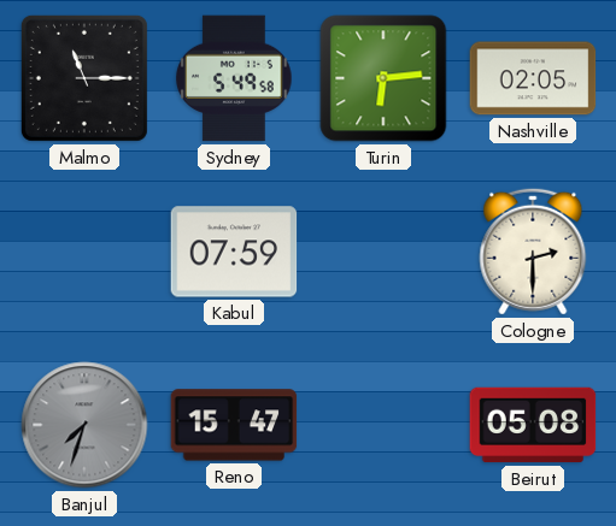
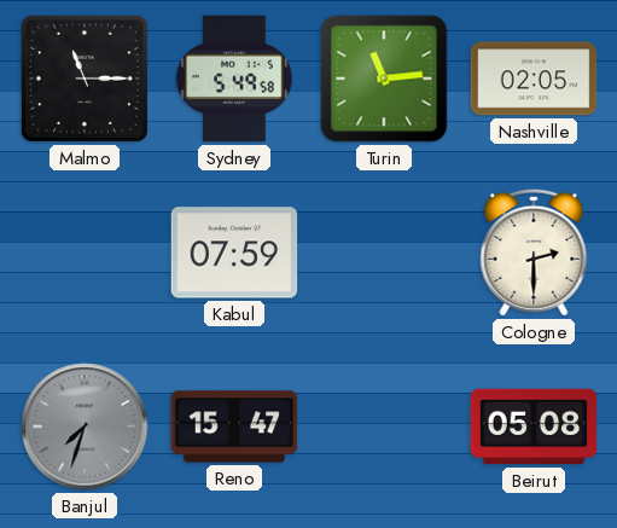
Turin: 6:14 -> 11:14
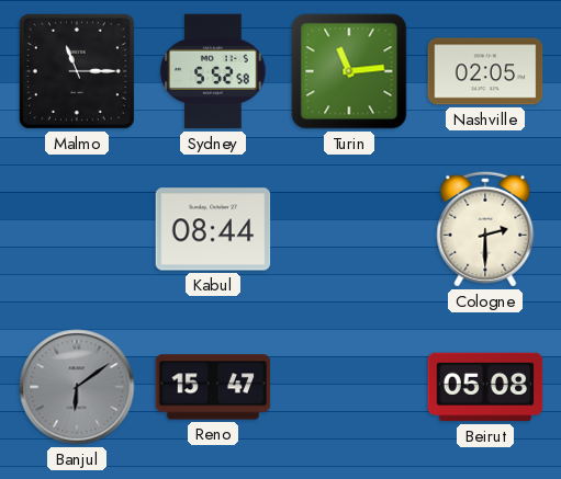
Sydney: 5:49 -> 5:52
Kabul: 07:59 -> 08:44
Banjul: 7:33 -> 6:09
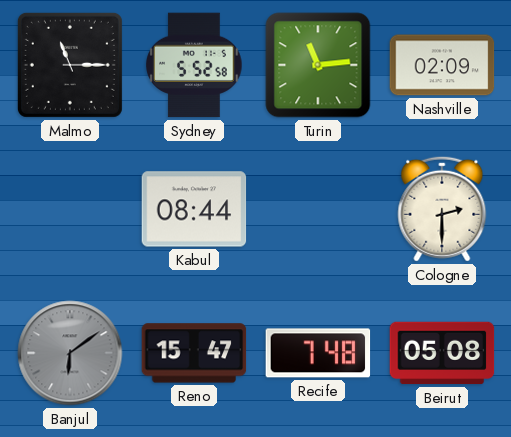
Nashville: 02:05 -> 02:09
Recife: none -> 7:48
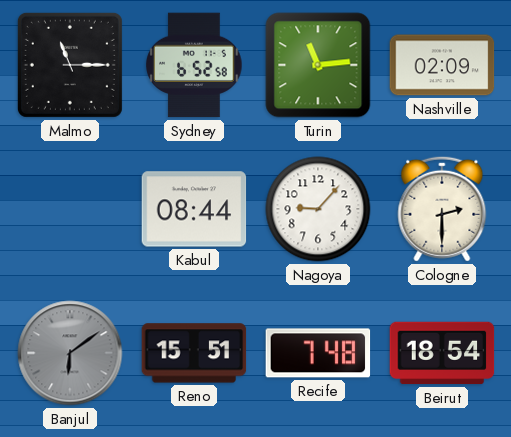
Sydney: 5:52 -> 6:52
Nagoya: none -> 9:07
Reno: 15:47 -> 15:51
Beirut: 05:08 -> 18:54
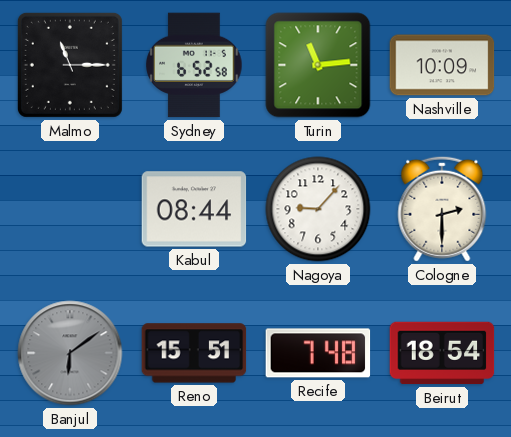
Nashville: 02:09 -> 10:09
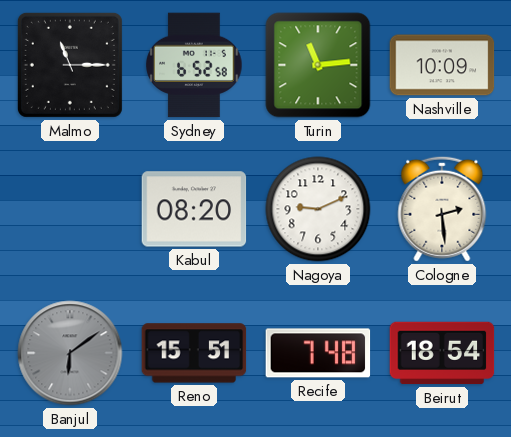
Kabul: 08:44 -> 08:20
Nagoya: 9:07 -> 9:11
Cologne: 2:30 -> 2:29
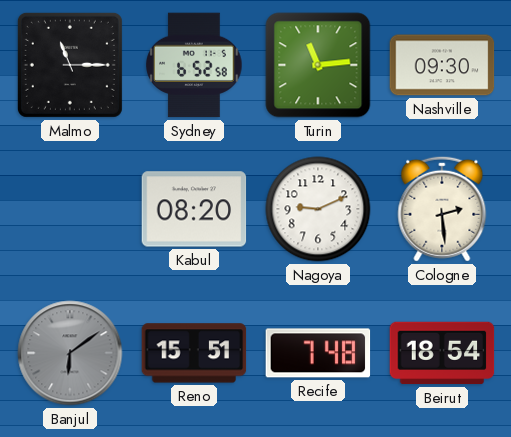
Nashville: 10:09 -> 09:30
